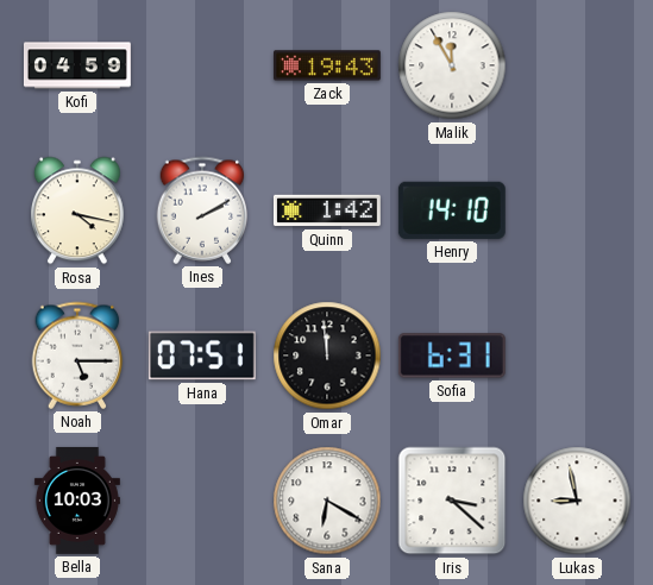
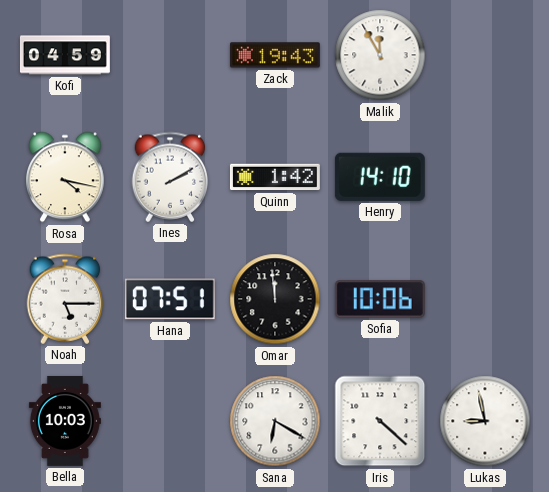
Sofia: 6:31 -> 10:06
Iris: 3:22 -> 4:22
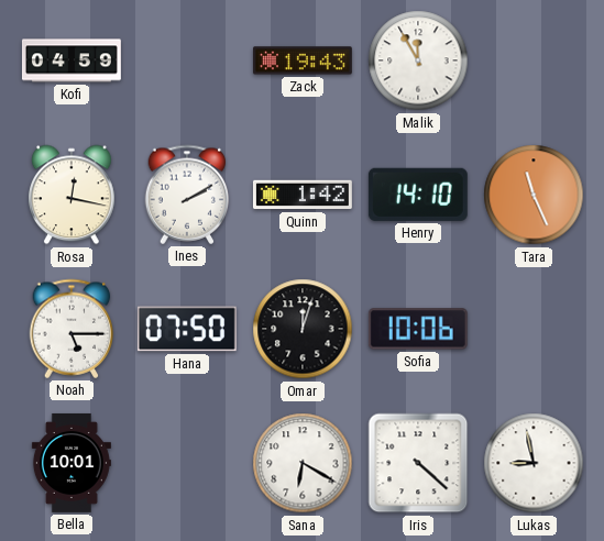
Rosa: 4:17 -> 12:17
Tara: none -> 11:26
Hana: 07:51 -> 07:50
Omar: 11:59 -> 12:03
Bella: 10:03 -> 10:01
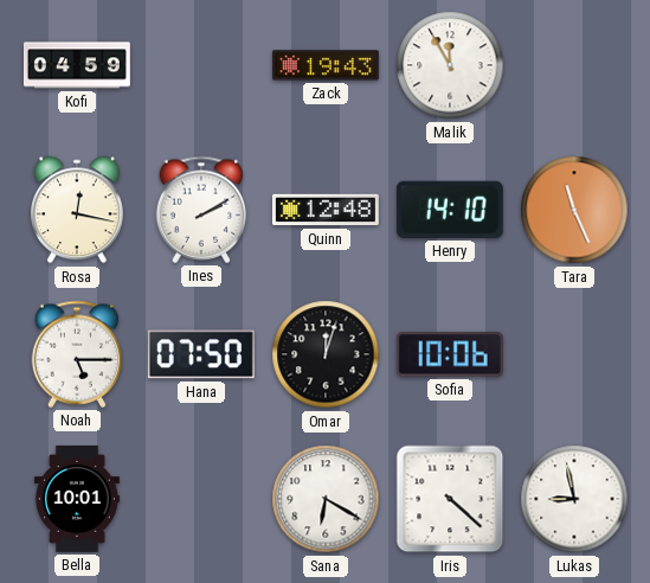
Quinn: 1:42 -> 12:48
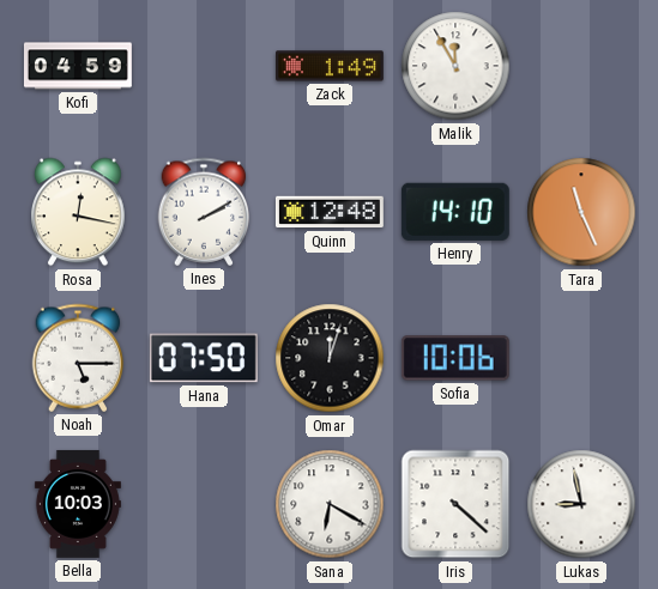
Zack: 19:43 -> 1:49
Bella: 10:01 -> 10:03
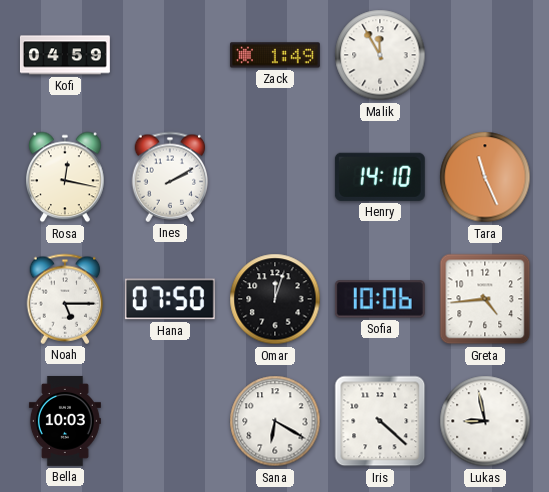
Quinn: 12:48 -> none
Greta: none -> 4:44
